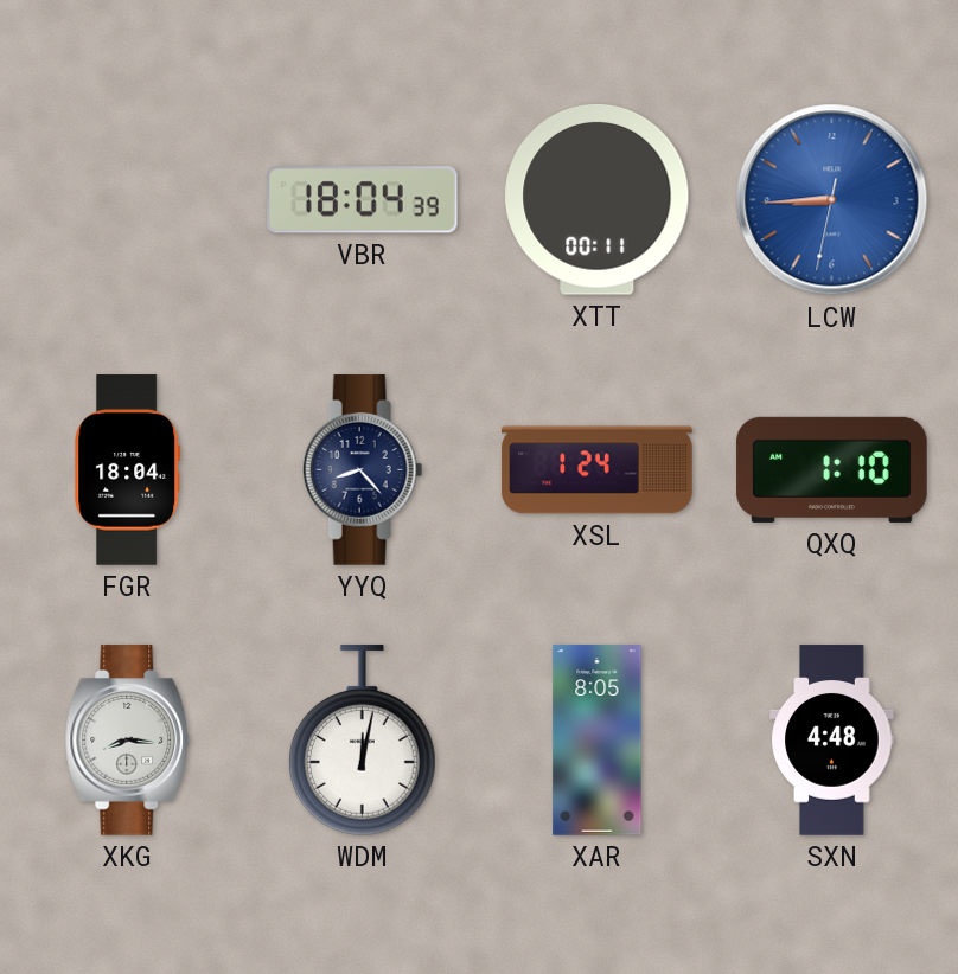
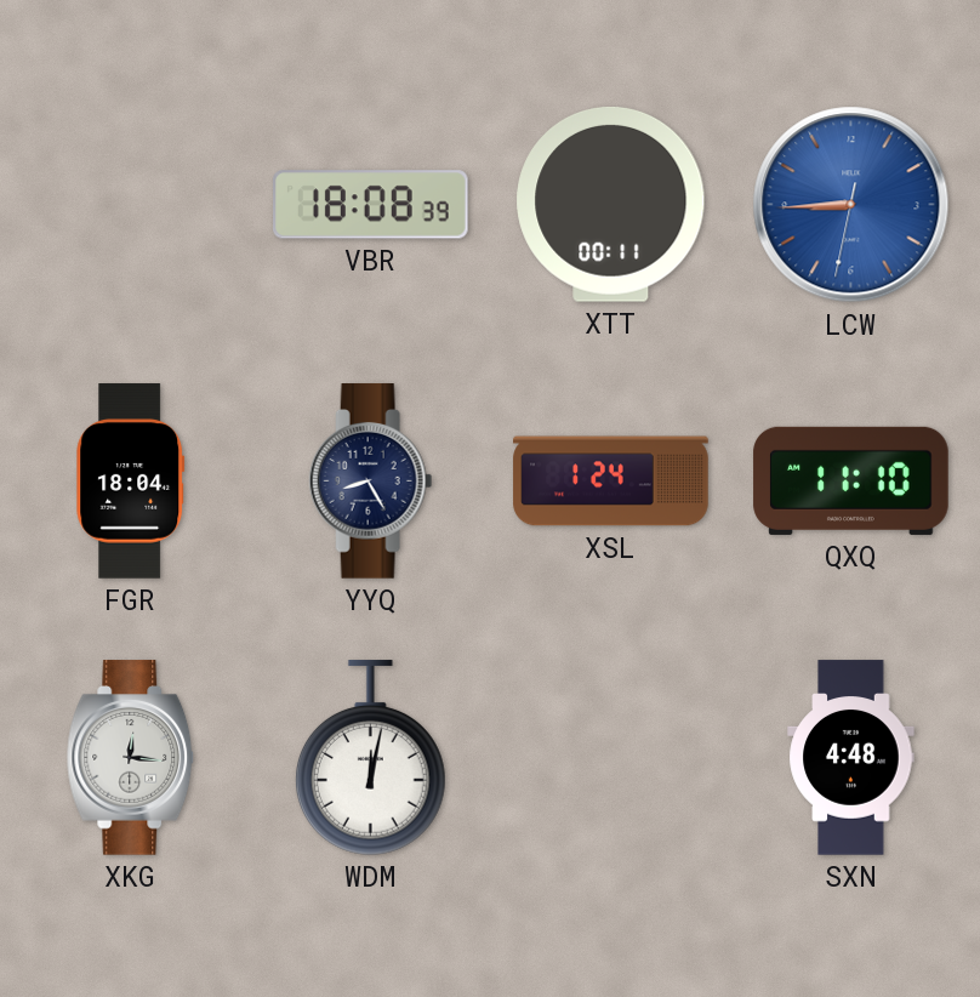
VBR: 18:04 -> 18:08
YYQ: 8:23 -> 8:25
QXQ: 1:10 -> 11:10
XKG: 8:16 -> 12:16
XAR: 8:05 -> none
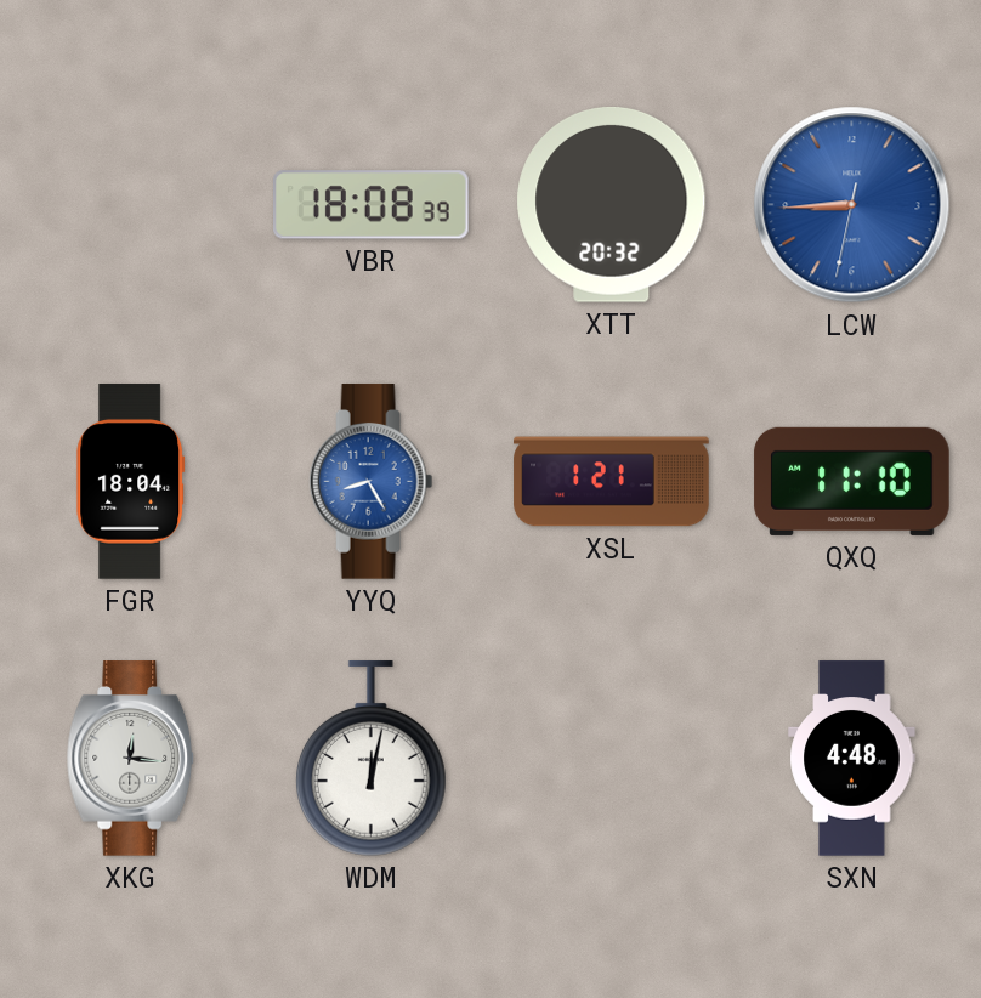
XTT: 00:11 -> 20:32
YYQ dial: navy -> blue
XSL: 1:24 -> 1:21
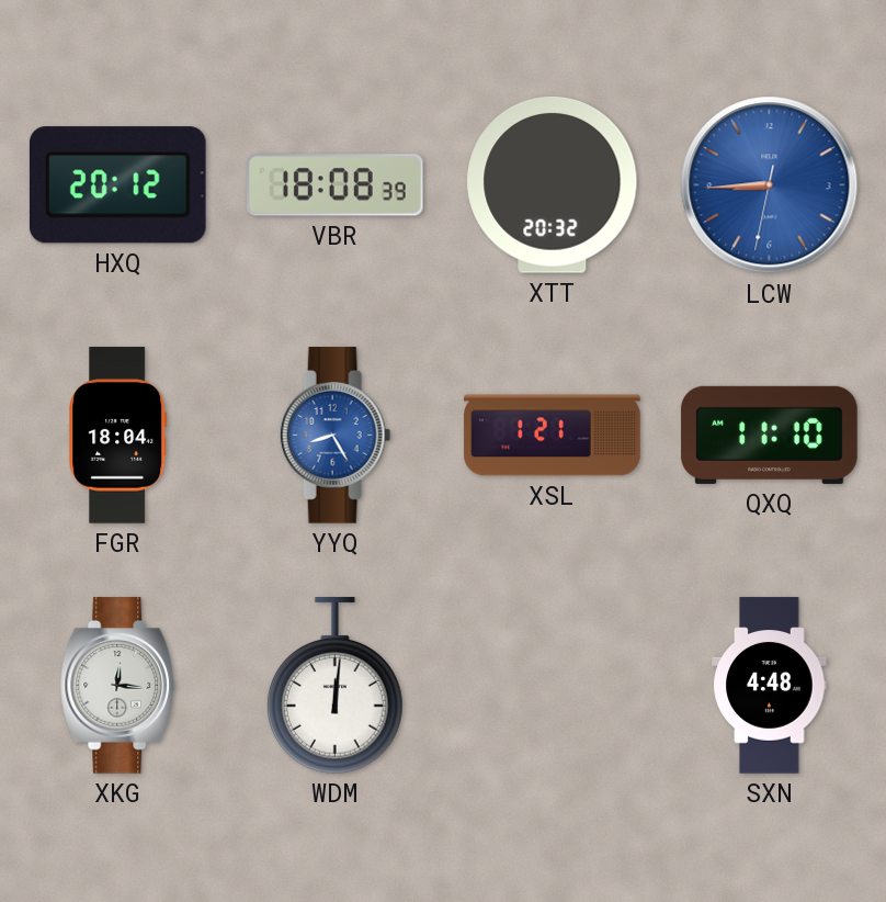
HXQ: none -> 20:12
WDM: 12:02 -> 12:01
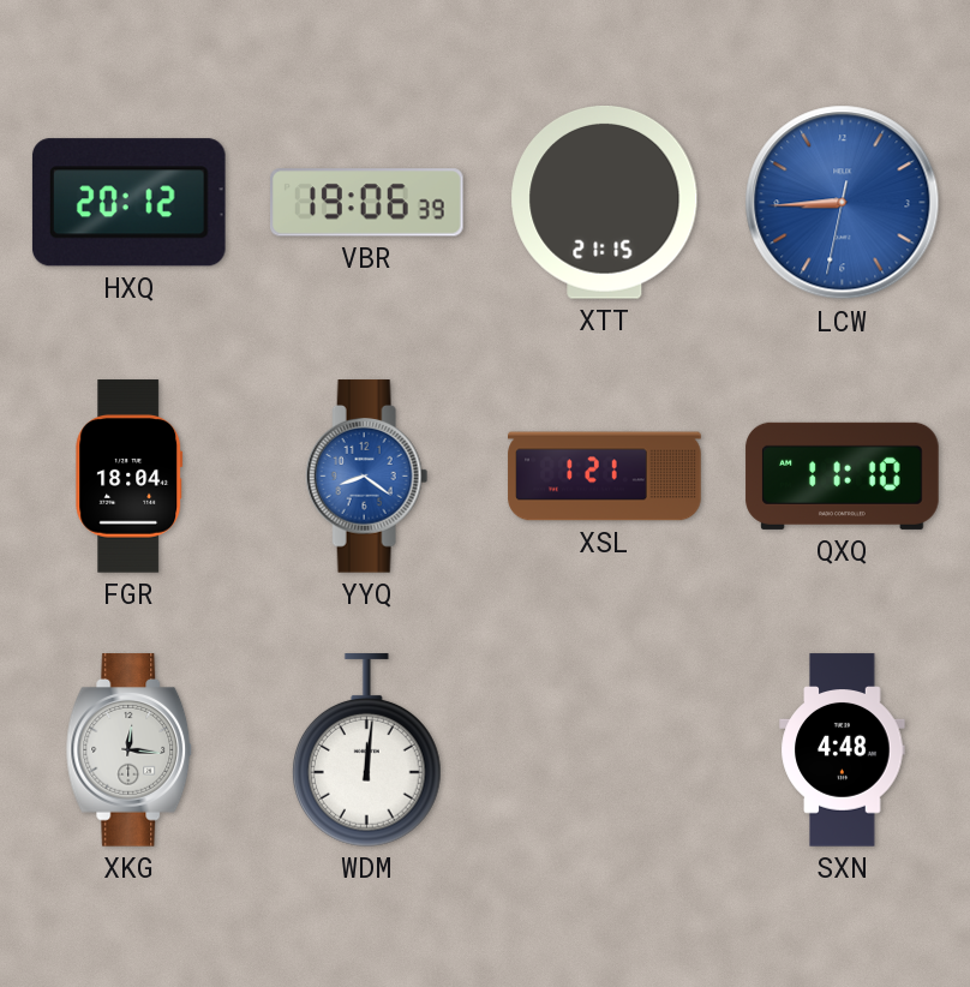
VBR: 18:08 -> 19:06
XTT: 20:32 -> 21:15
YYQ: 8:25 -> 8:21
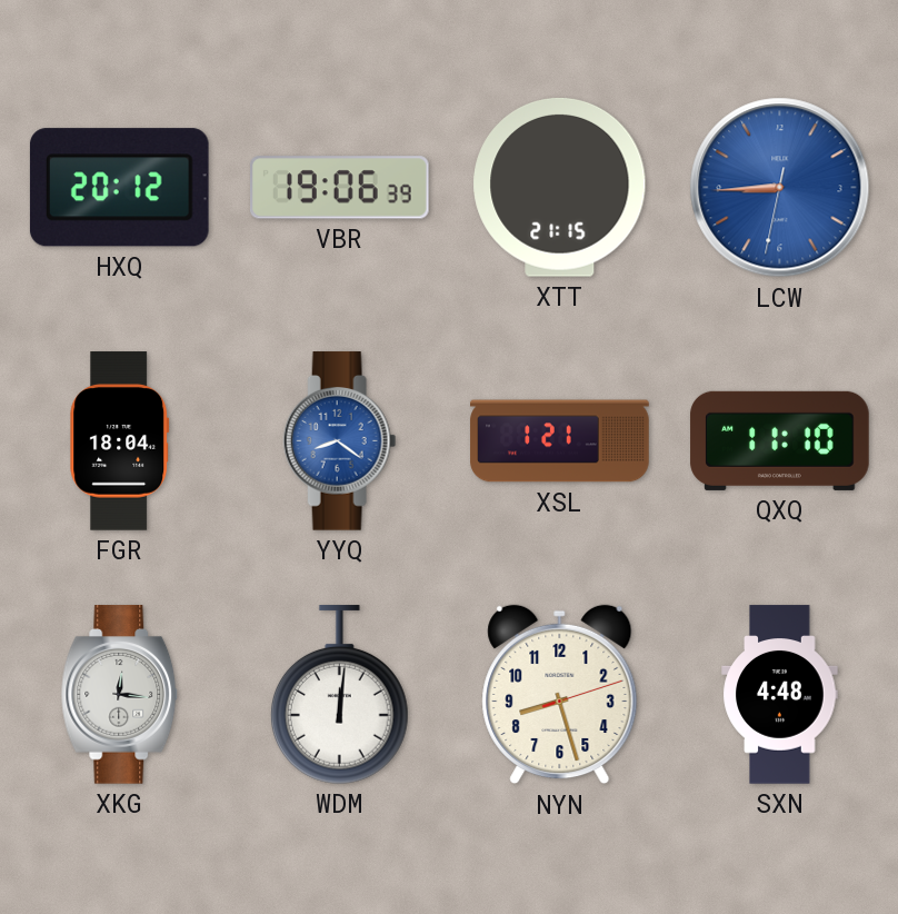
NYN: none -> 8:27
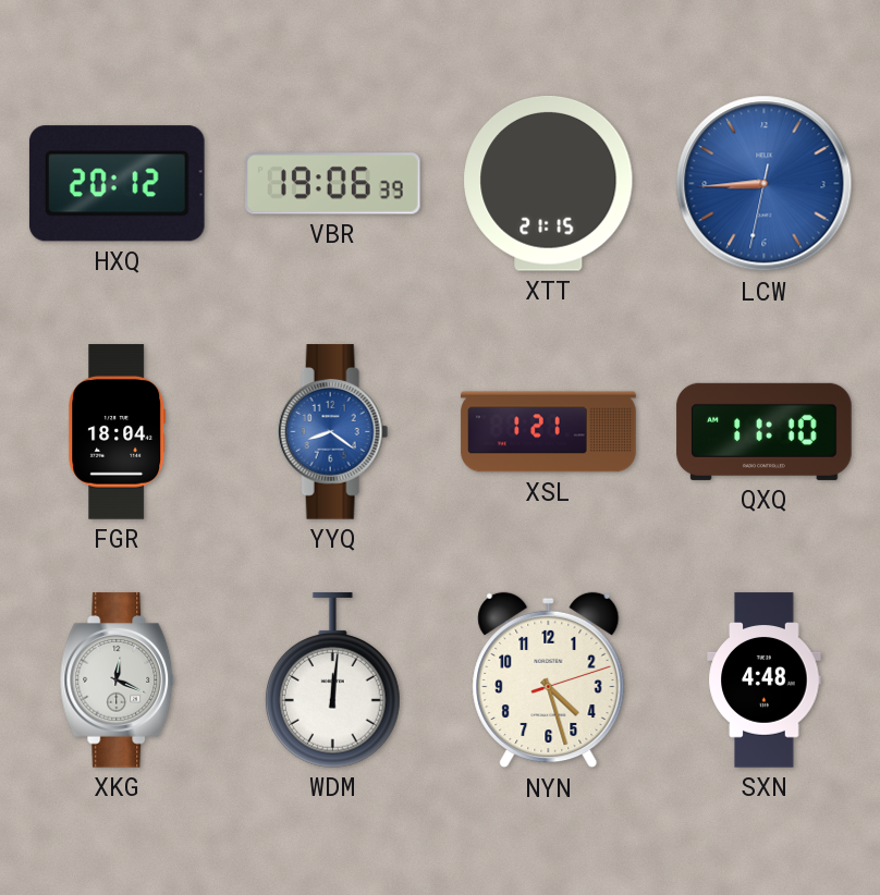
XKG: 12:16 -> 12:19
NYN: 8:27 -> 4:27
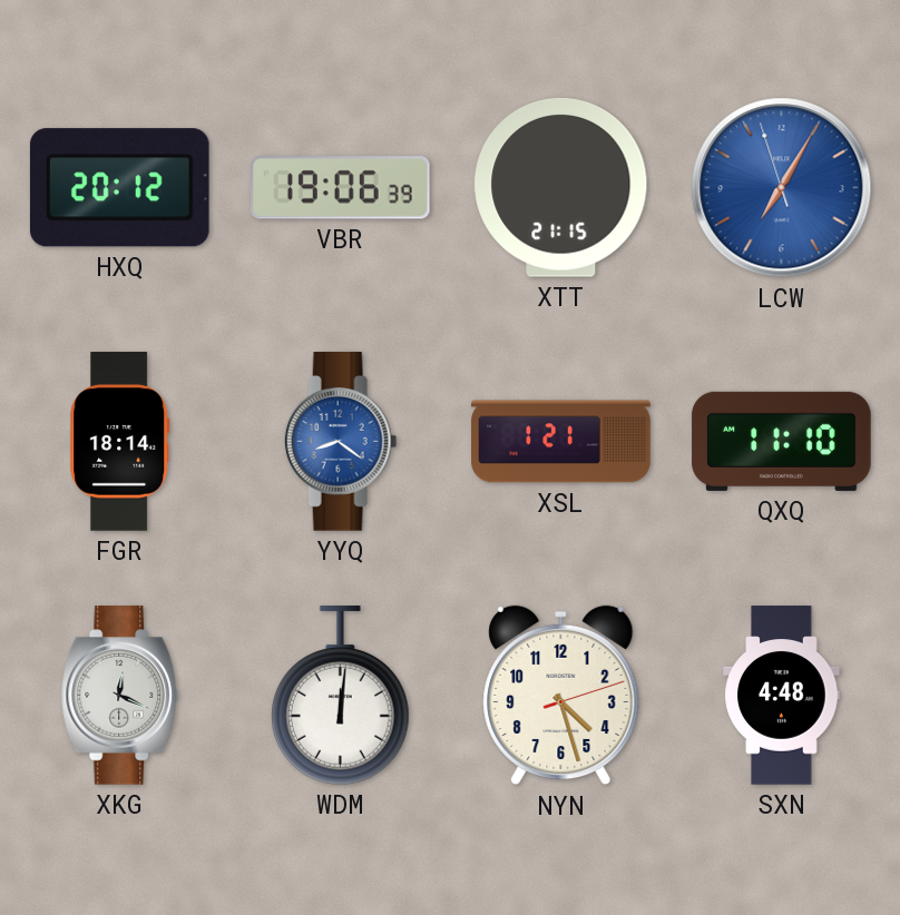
LCW: 8:44 -> 7:04
FGR: 18:04 -> 18:14
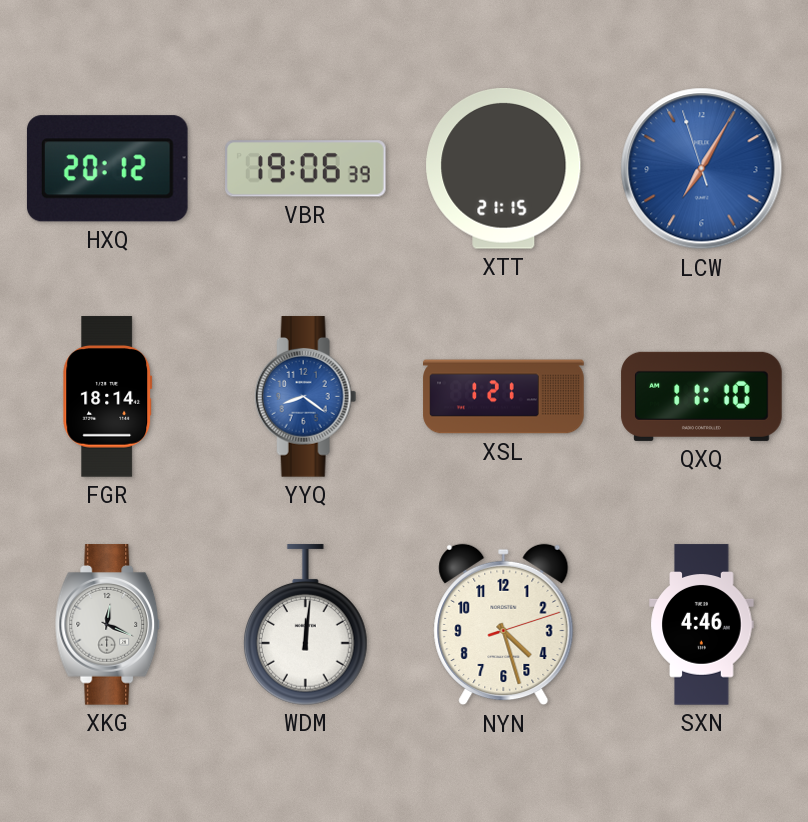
SXN: 4:48 -> 4:46
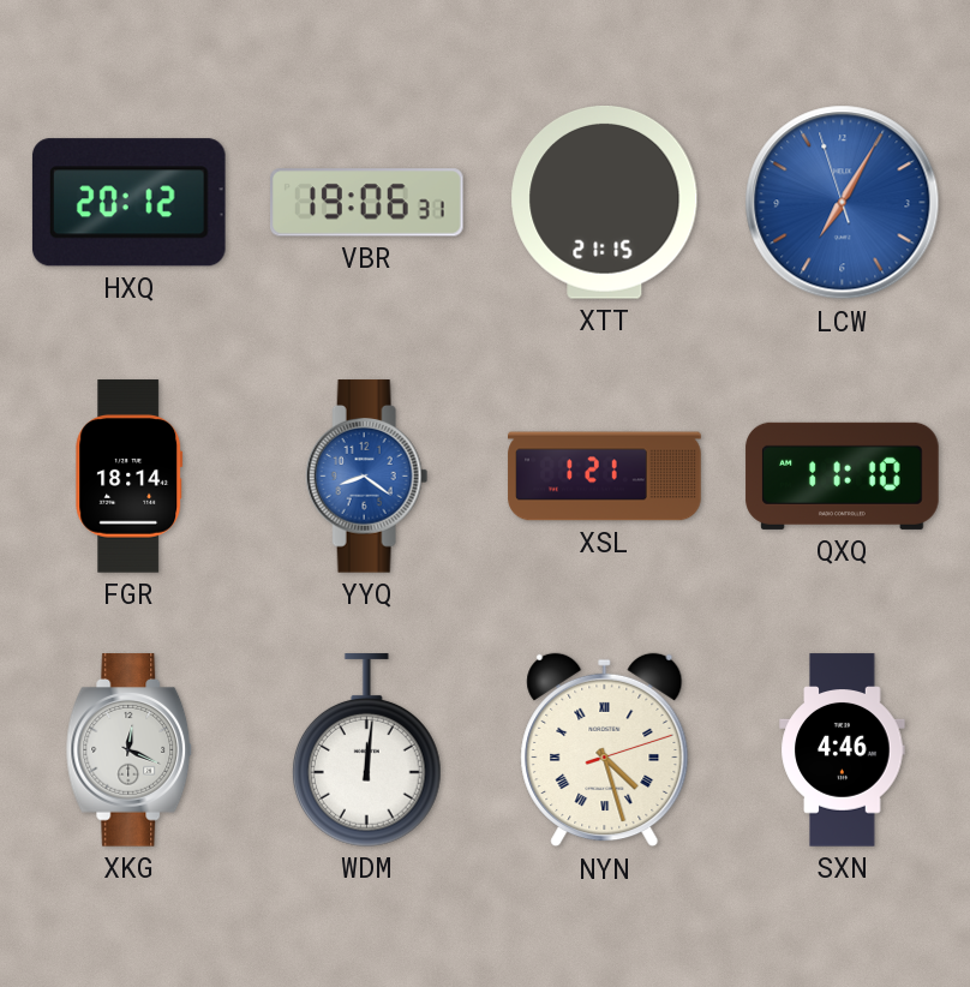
VBR: 19:06:39 -> 19:06:31
NYN numerals: Arabic -> Roman
